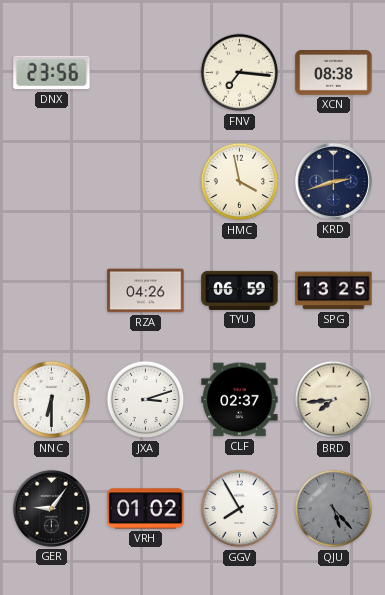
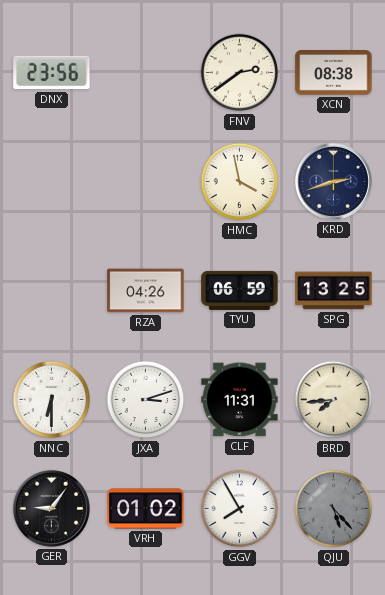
FNV: 7:16 -> 2:39
CLF: 02:37 -> 11:31
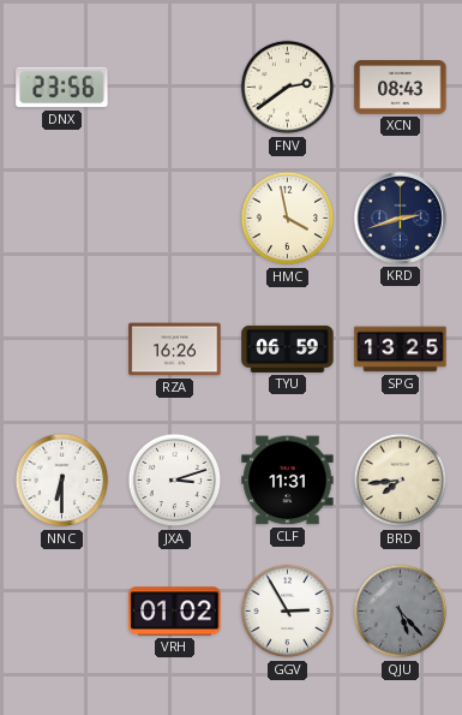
XCN: 08:38 -> 08:43
RZA: 04:26 -> 16:26
GER: 9:06 -> none
GGV: 7:55 -> 2:55
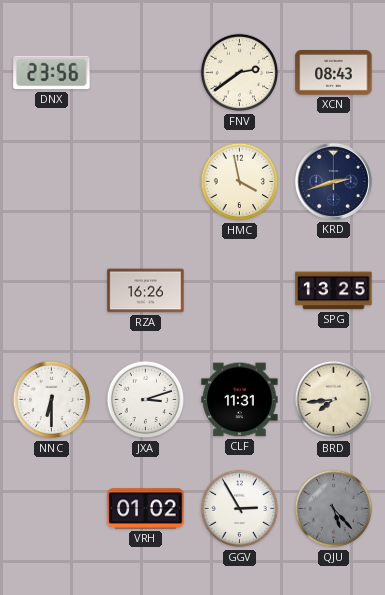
TYU: 06:59 -> none
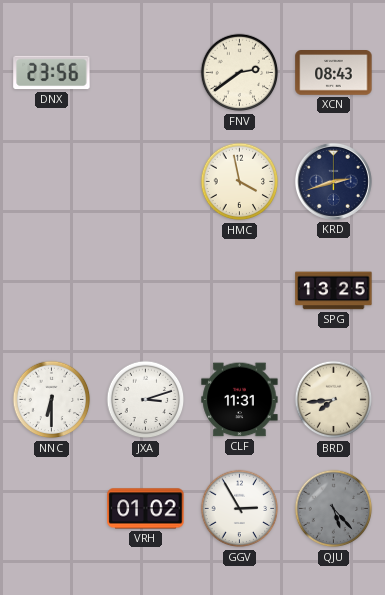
RZA: 16:26 -> none
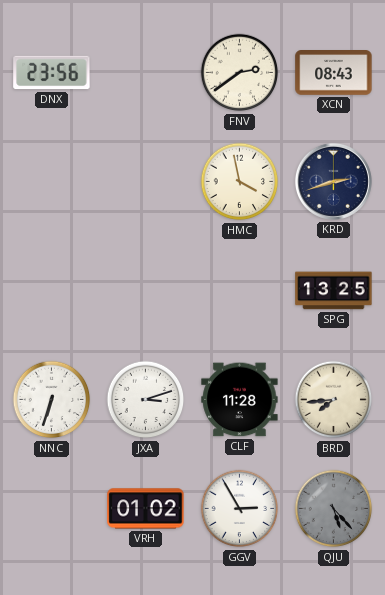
NNC: 6:30 -> 6:33
CLF: 11:31 -> 11:28
